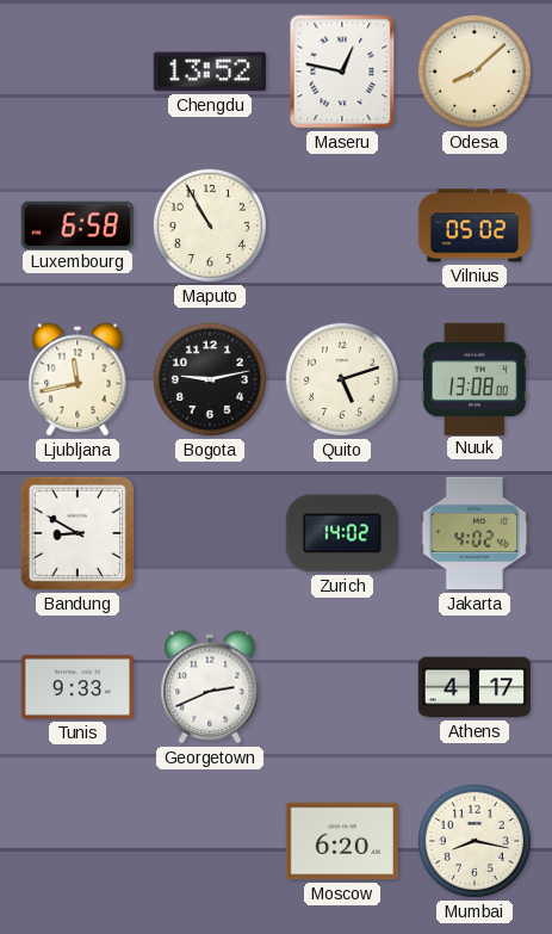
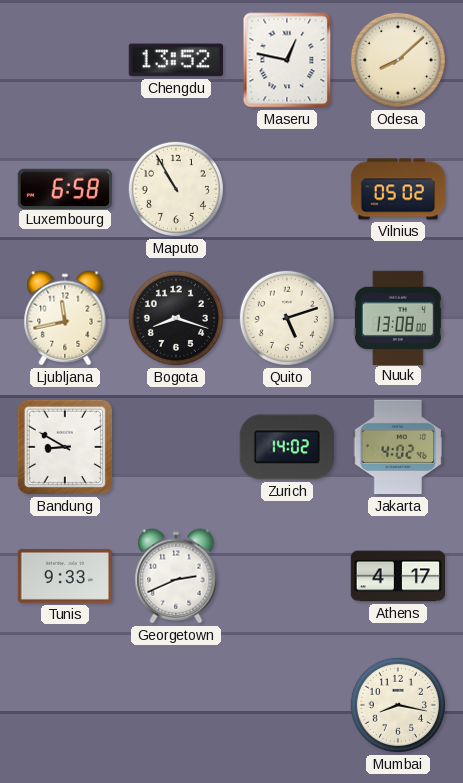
Bogota: 9:13 -> 8:18
Moscow: 6:20 -> none
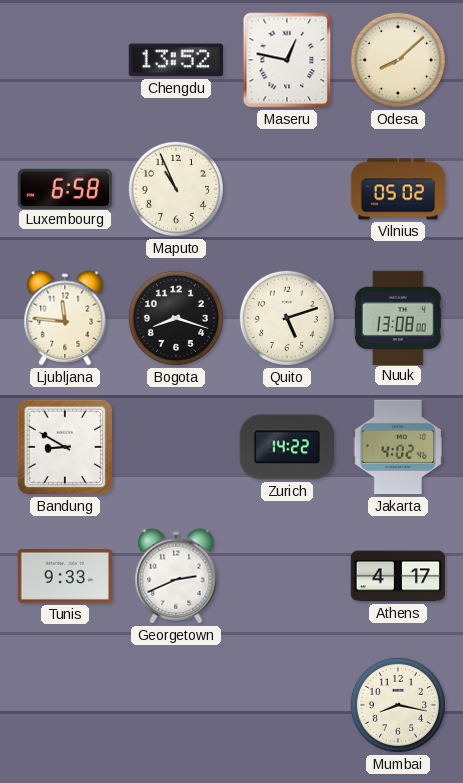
Maputo: 10:55 -> 10:56
Ljubljana: 11:43 -> 11:46
Zurich: 14:02 -> 14:22
